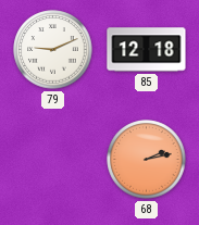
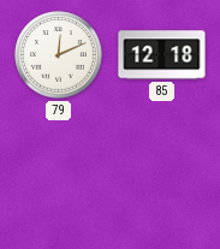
79: 9:11 -> 12:11
68: 2:13 -> none
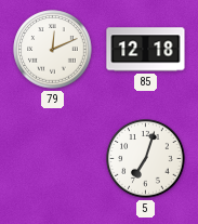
5: none -> 7:03
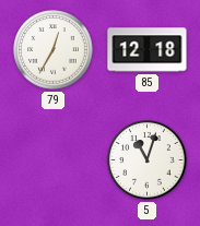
79: 12:11 -> 12:35
5: 7:03 -> 11:03
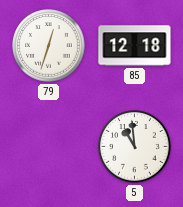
79: 12:35 -> 12:33
5: 11:03 -> 10:59
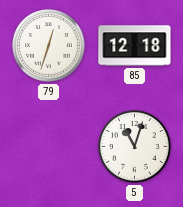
5: 10:59 -> 11:03
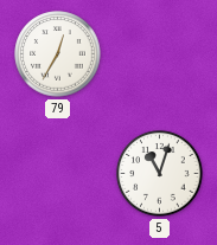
79: 12:33 -> 12:35
85: 12:18 -> none
